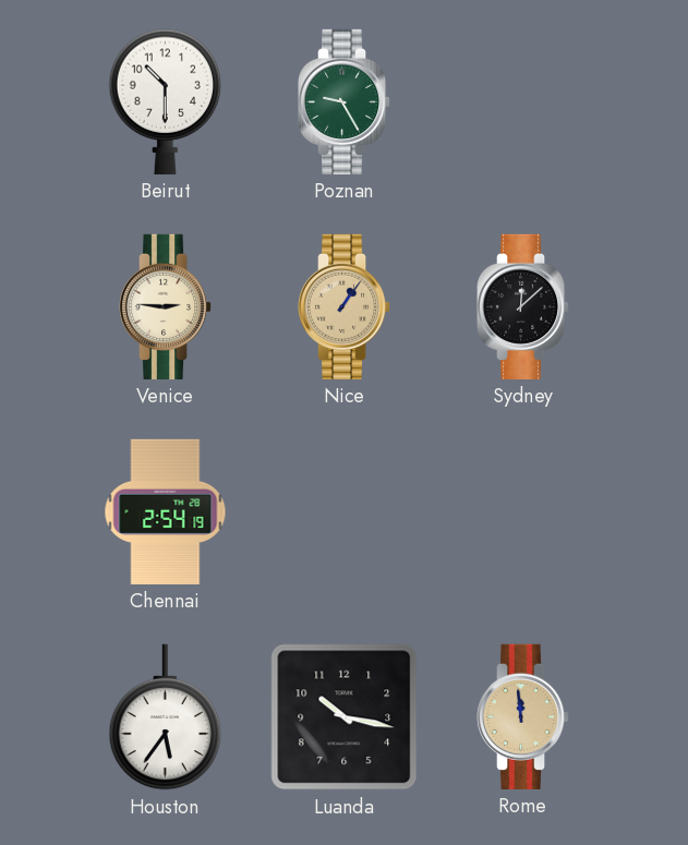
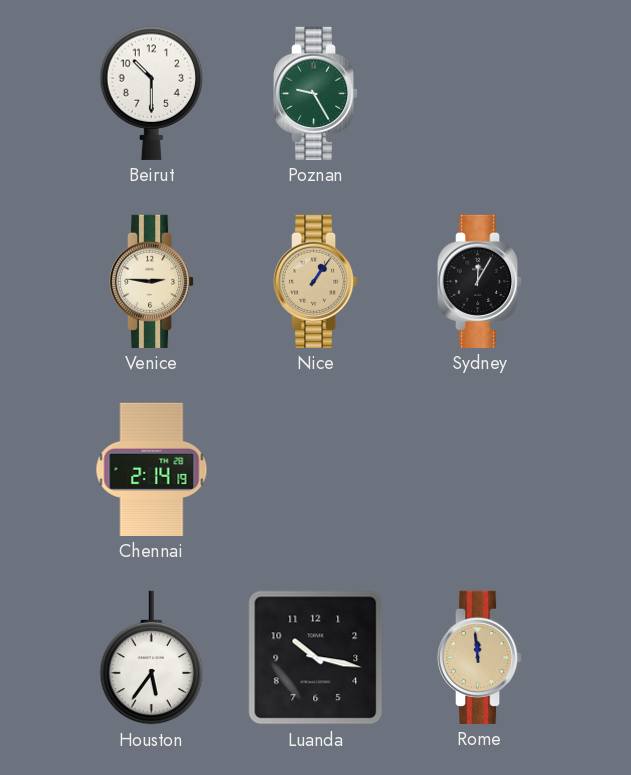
Sydney: 12:08 -> 12:05
Chennai: 2:54 -> 2:14
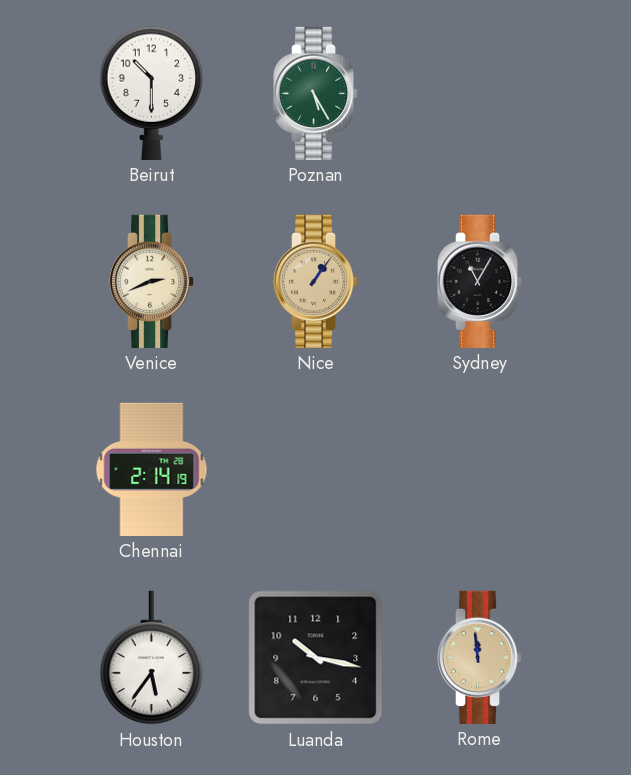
Poznan: 9:25 -> 5:25
Venice: 2:46 -> 2:41
Sydney: 12:05 -> 11:05
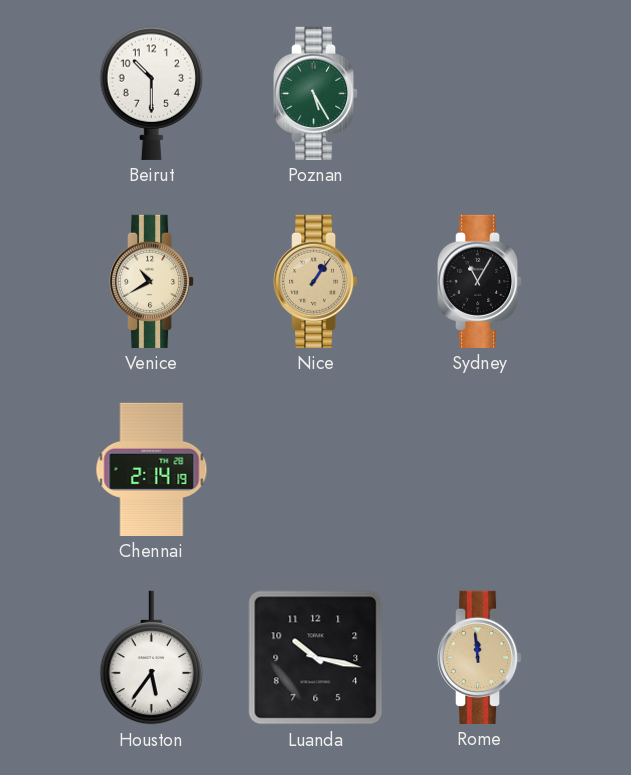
Venice: 2:41 -> 10:40
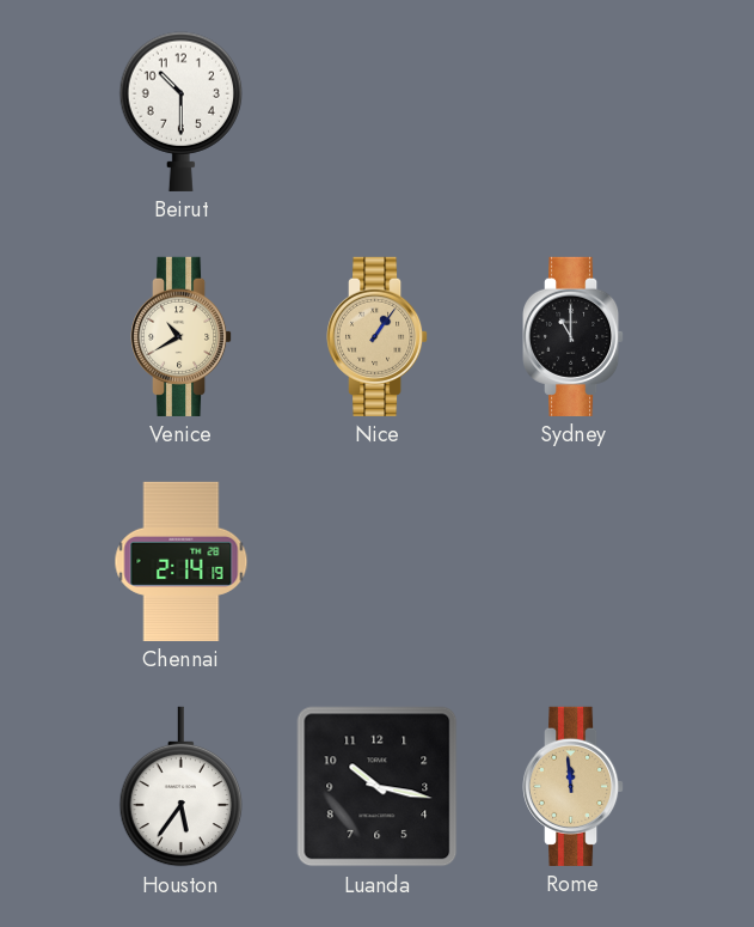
Poznan: 5:25 -> none
Sydney: 11:05 -> 11:00
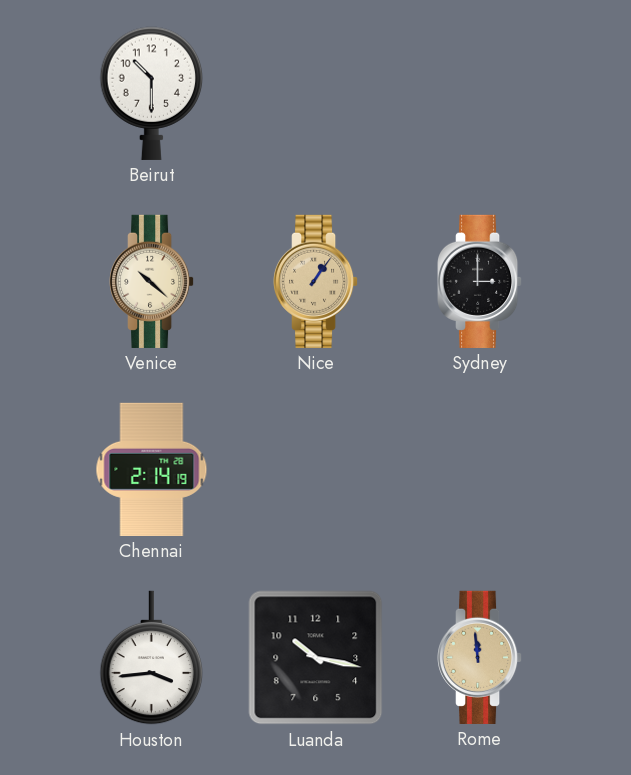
Venice: 10:40 -> 10:22
Sydney: 11:00 -> 3:00
Houston: 5:36 -> 3:44
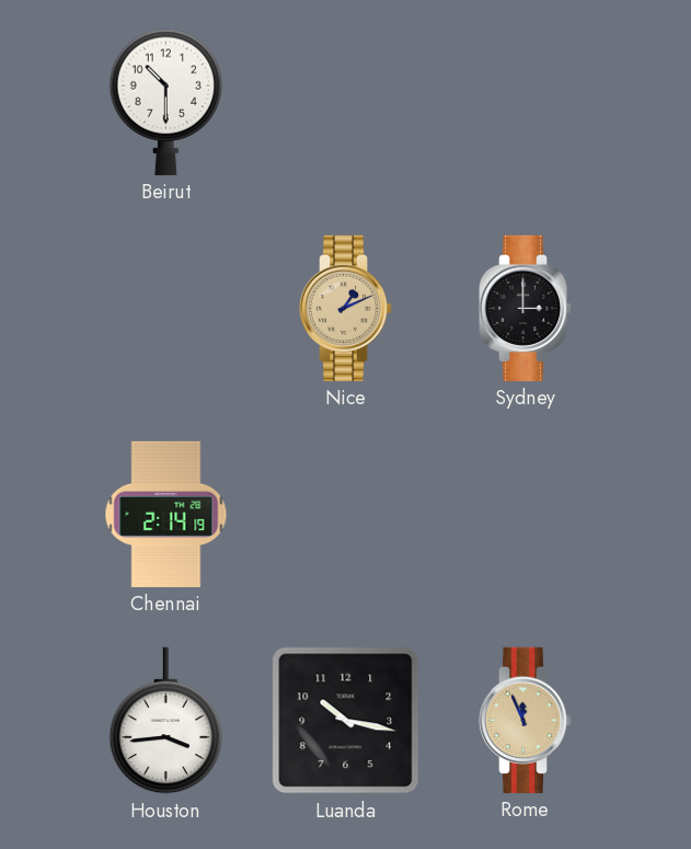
Venice: 10:22 -> none
Nice: 1:06 -> 1:11
Rome: 11:59 -> 11:56
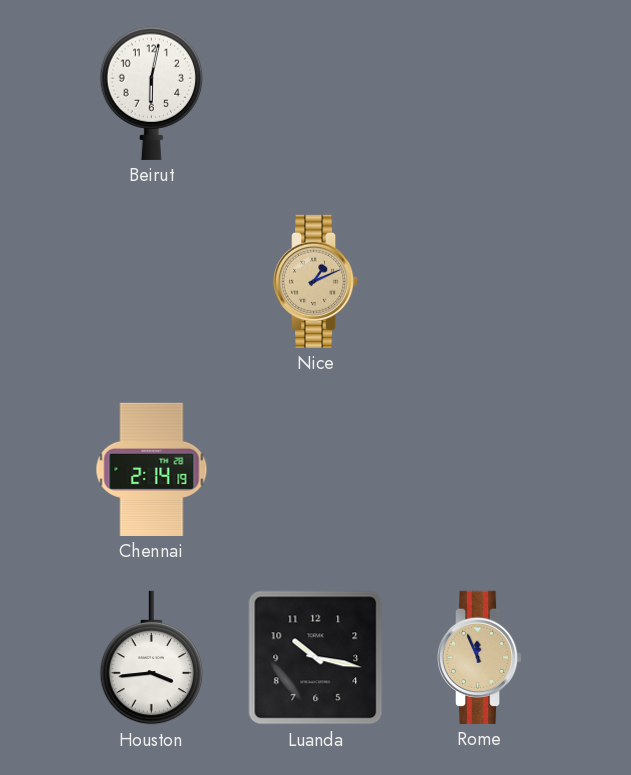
Beirut: 10:30 -> 6:02
Sydney: 3:00 -> none
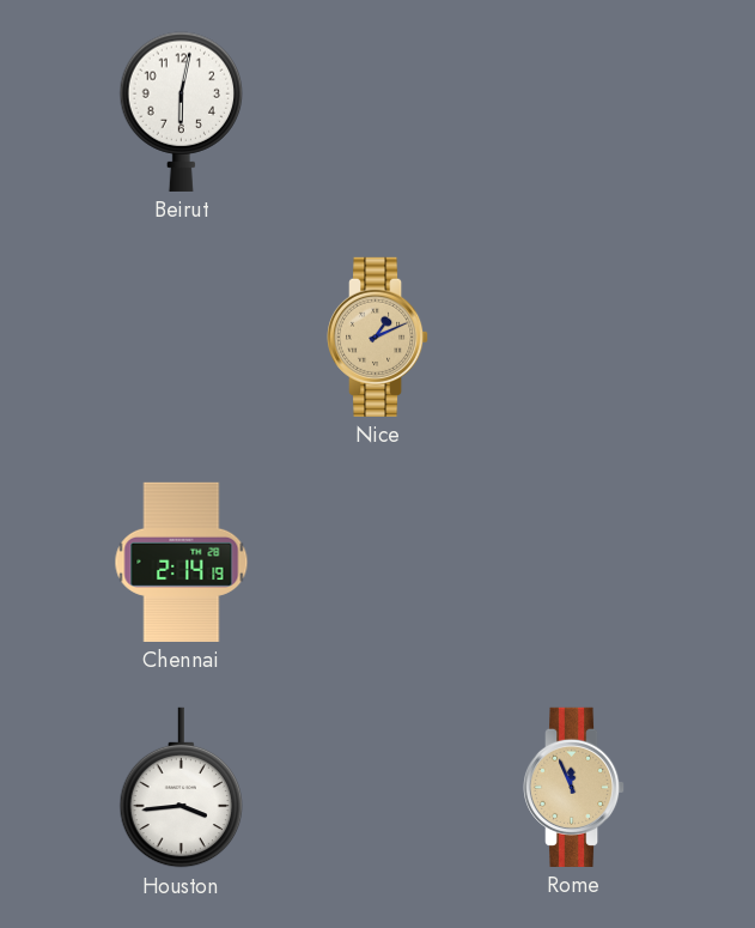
Luanda: 10:17 -> none
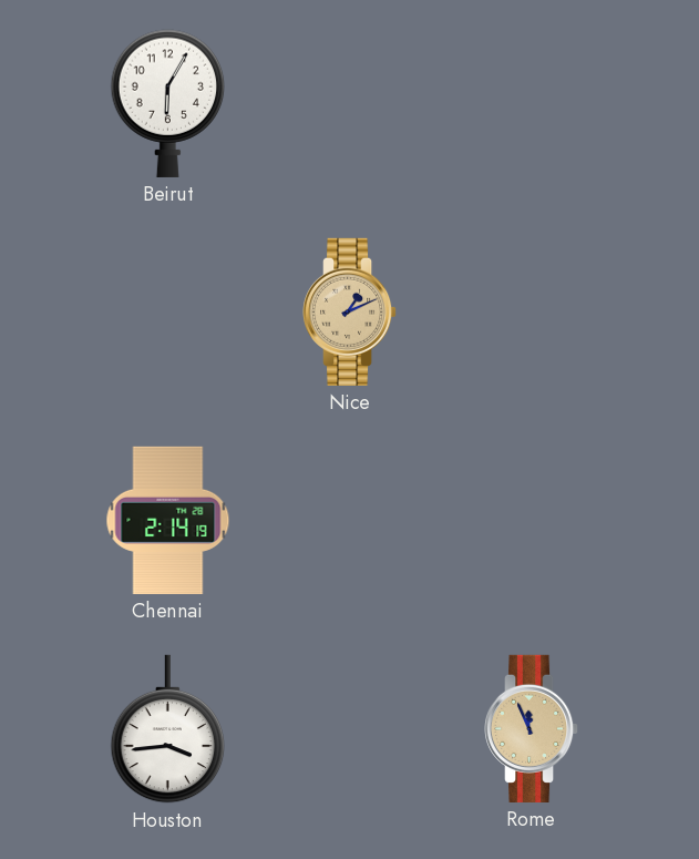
Beirut: 6:02 -> 6:05
